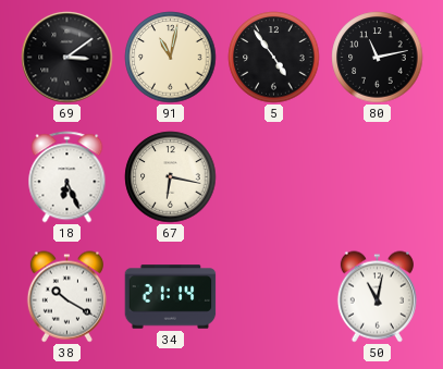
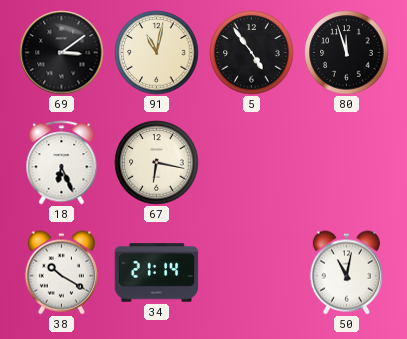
80: 11:13 -> 11:57
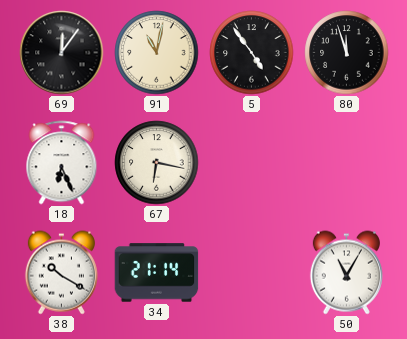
69: 3:09 -> 12:06
50: 11:02 -> 11:05
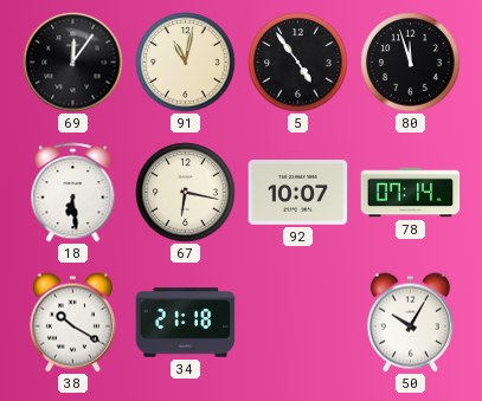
18: 6:26 -> 6:29
92: none -> 10:07
78: none -> 07:14
34: 21:14 -> 21:18
50: 11:05 -> 10:05
